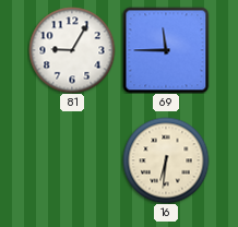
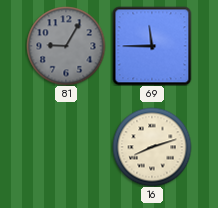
81 dial: white -> grey
16: 6:31 -> 8:12
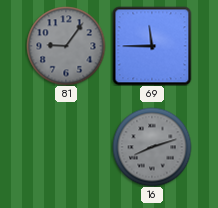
81: 9:05 -> 9:06
16 dial: cream -> grey
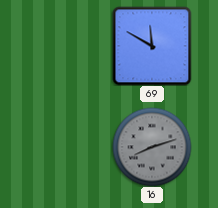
81: 9:06 -> none
69: 11:45 -> 11:50
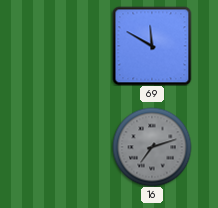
16: 8:12 -> 7:12
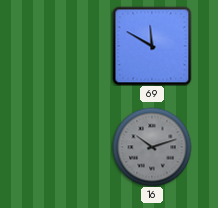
16: 7:12 -> 10:12
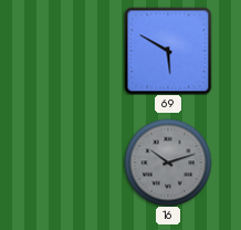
69: 11:50 -> 5:50
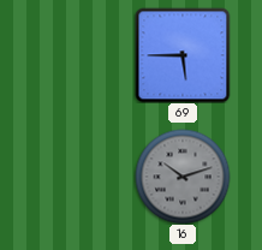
69: 5:50 -> 5:45
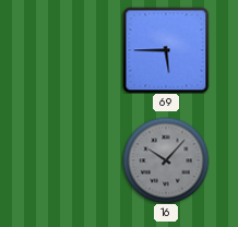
16: 10:12 -> 10:07
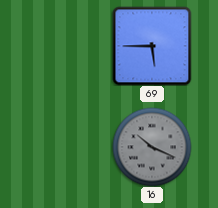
16: 10:07 -> 10:19
